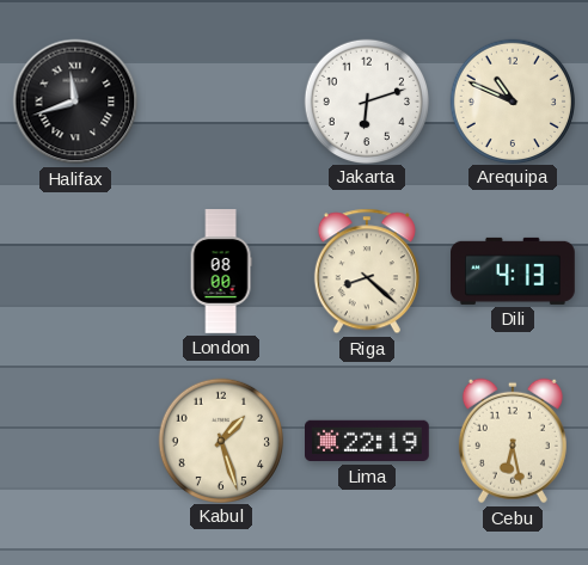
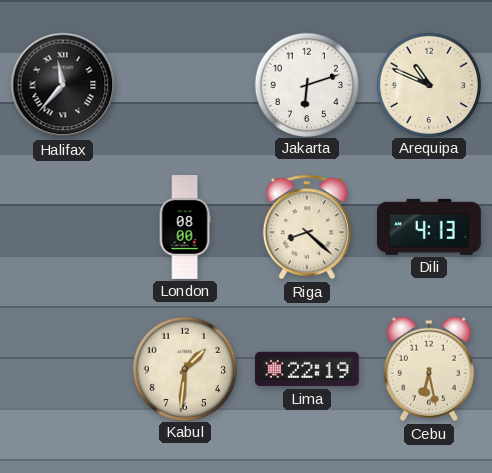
Halifax: 11:42 -> 11:37
Kabul: 1:27 -> 1:31
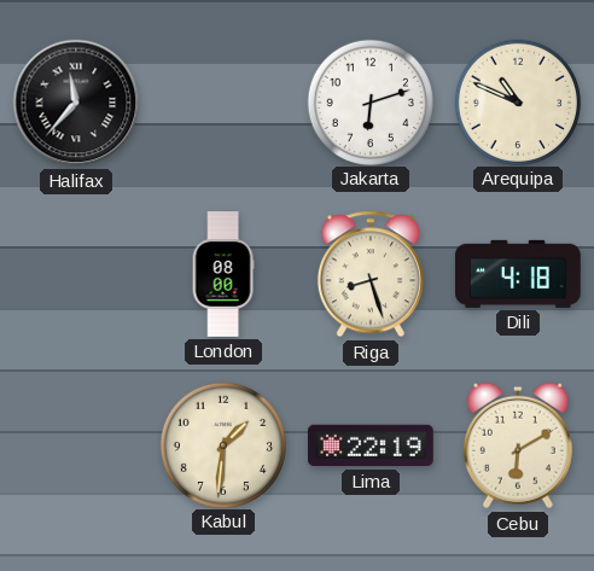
Riga: 8:22 -> 8:27
Dili: 4:13 -> 4:18
Cebu: 6:28 -> 6:10
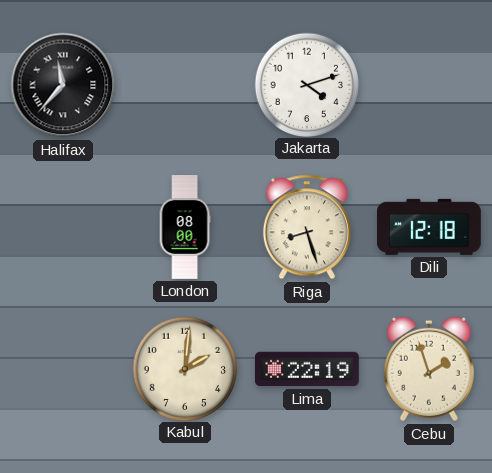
Jakarta: 6:12 -> 4:12
Arequipa: 10:49 -> none
Dili: 4:18 -> 12:18
Kabul: 1:31 -> 2:01
Cebu: 6:10 -> 1:57
